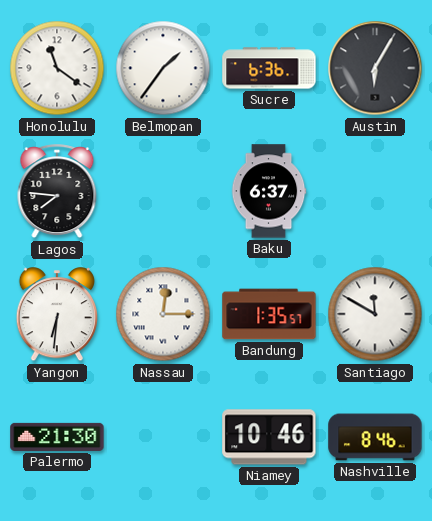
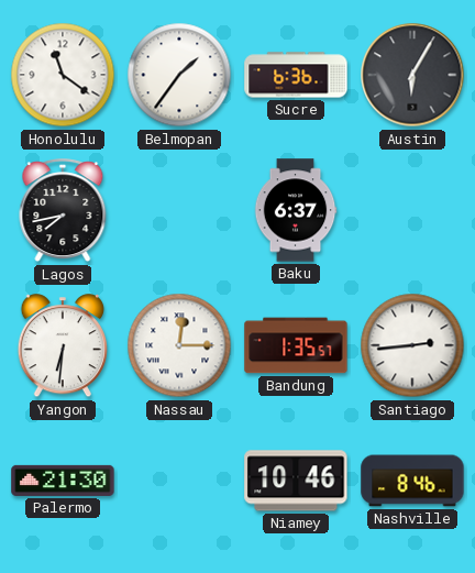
Lagos: 7:46 -> 7:43
Santiago: 11:50 -> 2:44
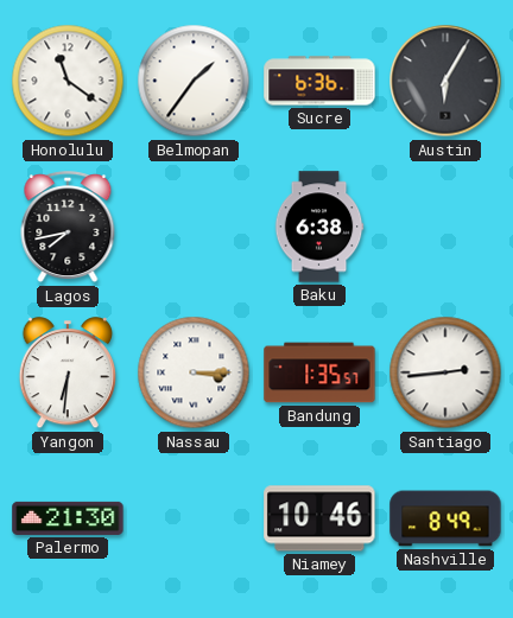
Baku: 6:37 -> 6:38
Nassau: 12:15 -> 3:15
Nashville: 8:46 -> 8:49
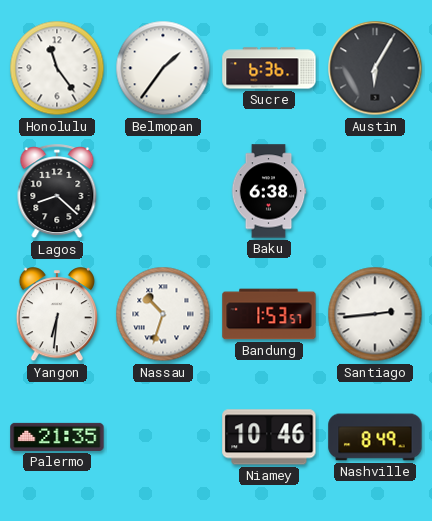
Honolulu: 11:21 -> 11:24
Lagos: 7:43 -> 8:22
Nassau: 3:15 -> 10:33
Bandung: 1:35 -> 1:53
Palermo: 21:30 -> 21:35
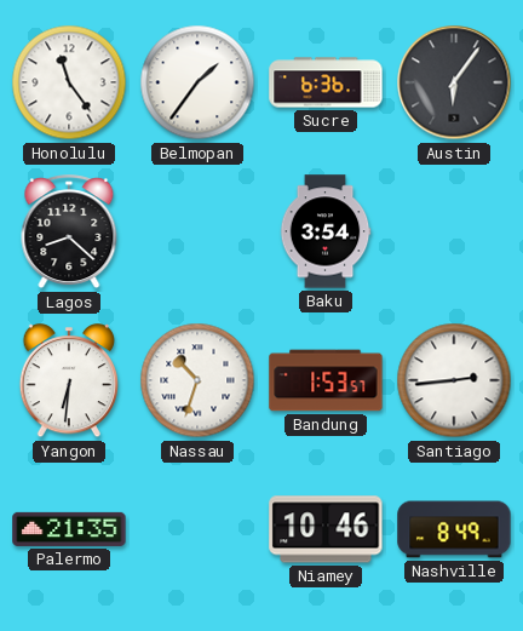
Austin: 6:05 -> 6:06
Baku: 6:38 -> 3:54
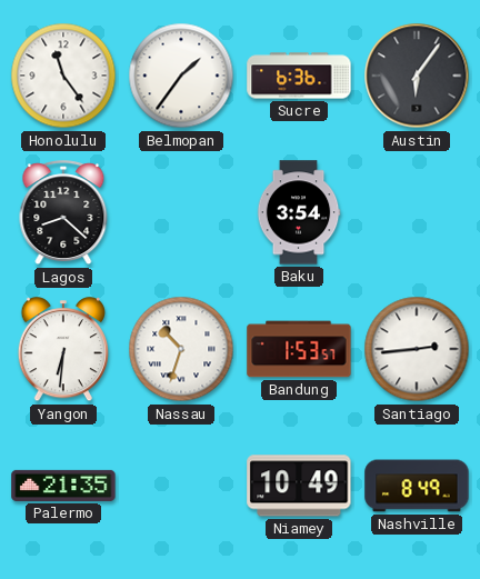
Niamey: 10:46 -> 10:49
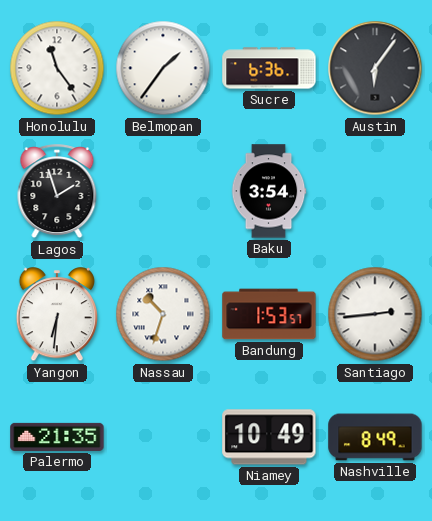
Lagos: 8:22 -> 1:57
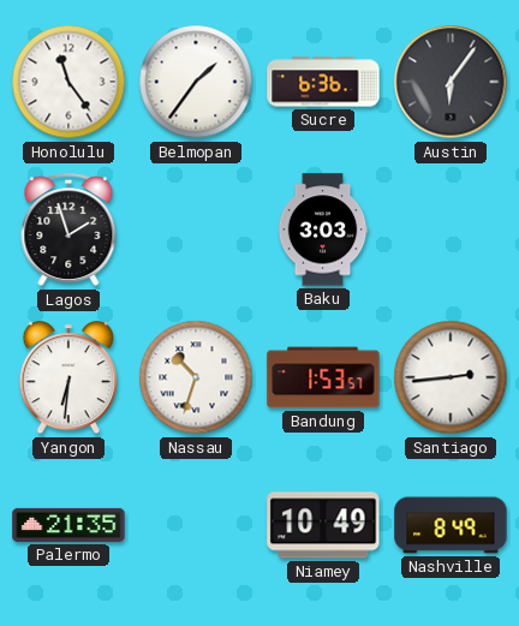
Baku: 3:54 -> 3:03
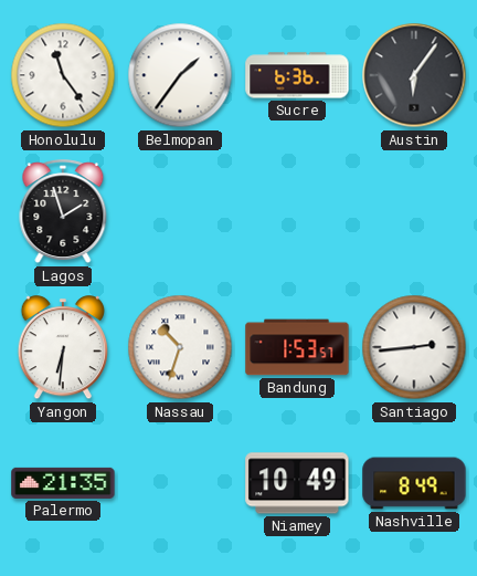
Baku: 3:03 -> none
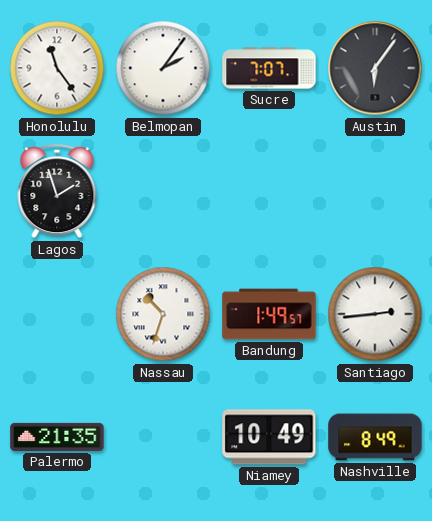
Belmopan: 1:36 -> 2:06
Sucre: 6:36 -> 7:07
Yangon: 6:31 -> none
Bandung: 1:53 -> 1:49
